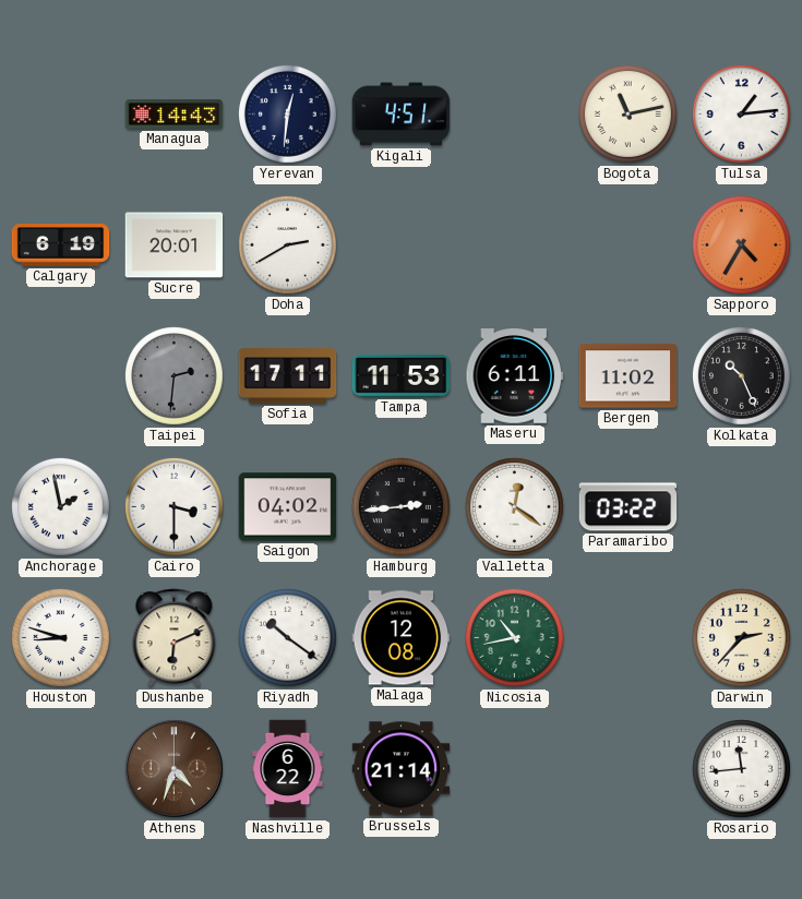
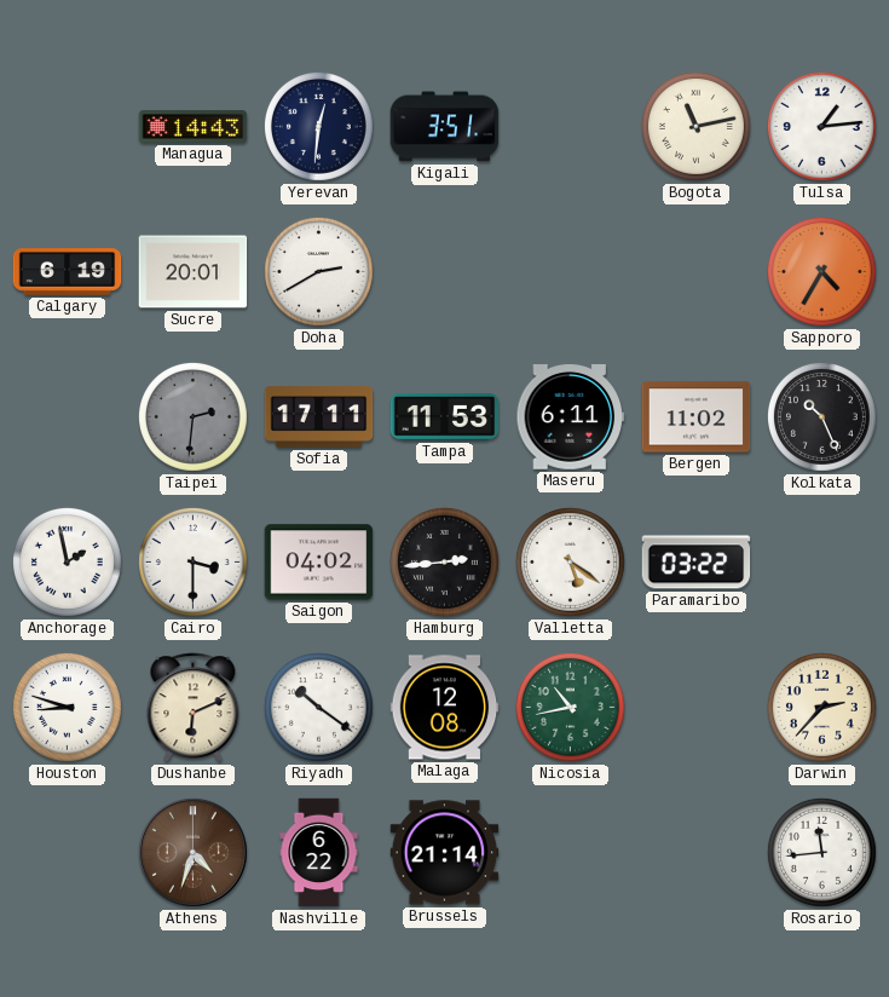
Kigali: 4:51 -> 3:51
Valletta: 12:21 -> 5:21
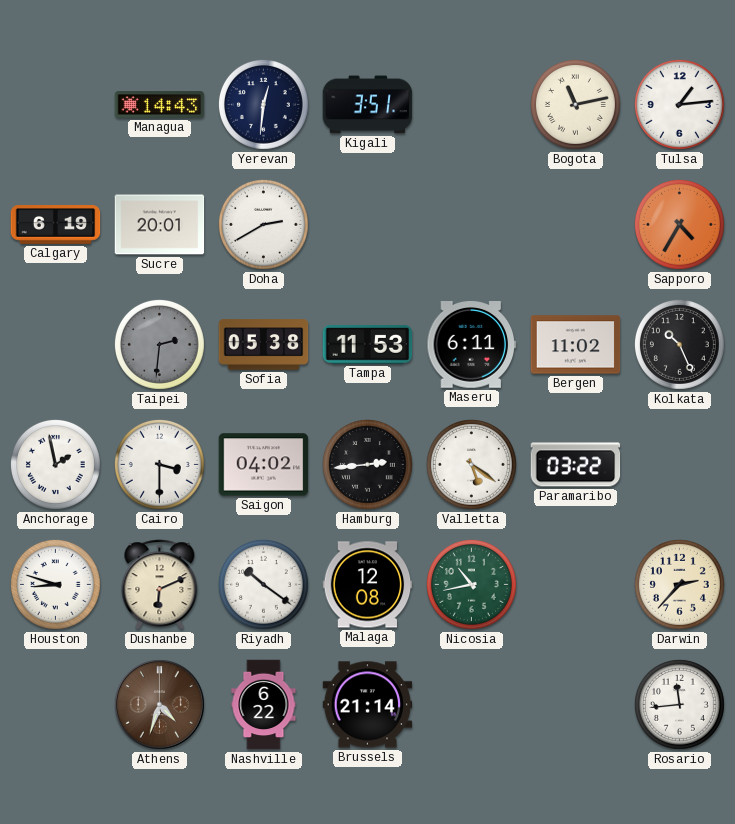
Sofia: 17:11 -> 05:38
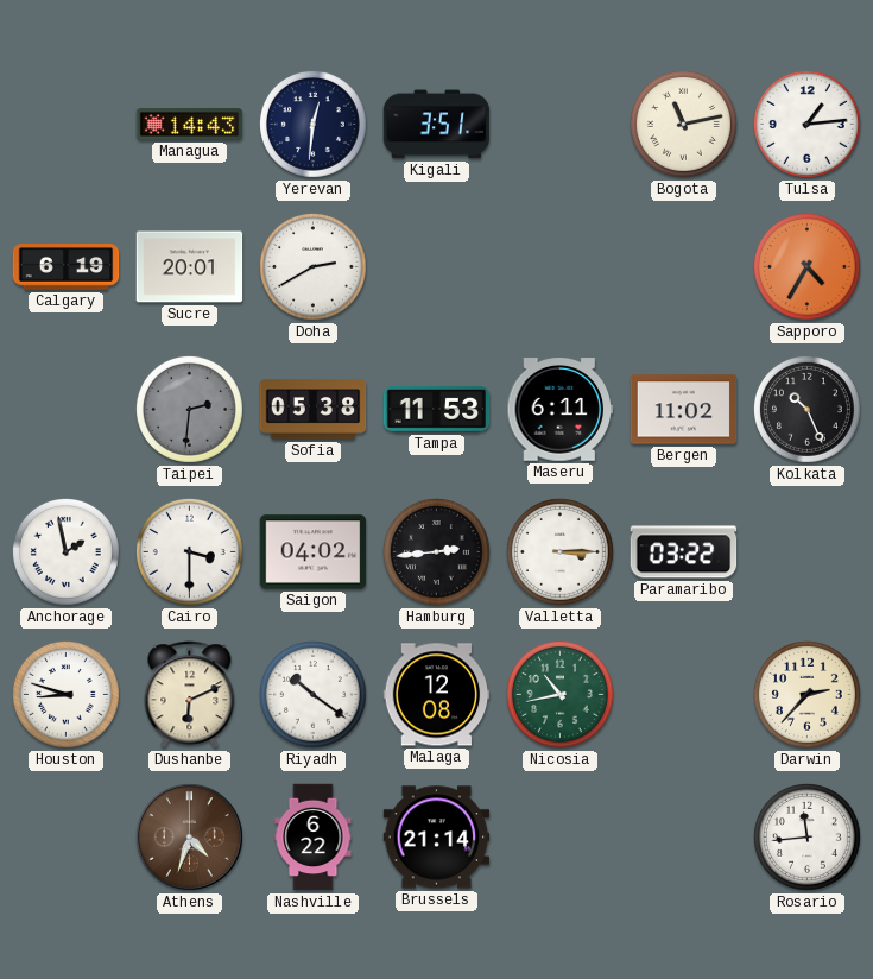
Valletta: 5:21 -> 3:15
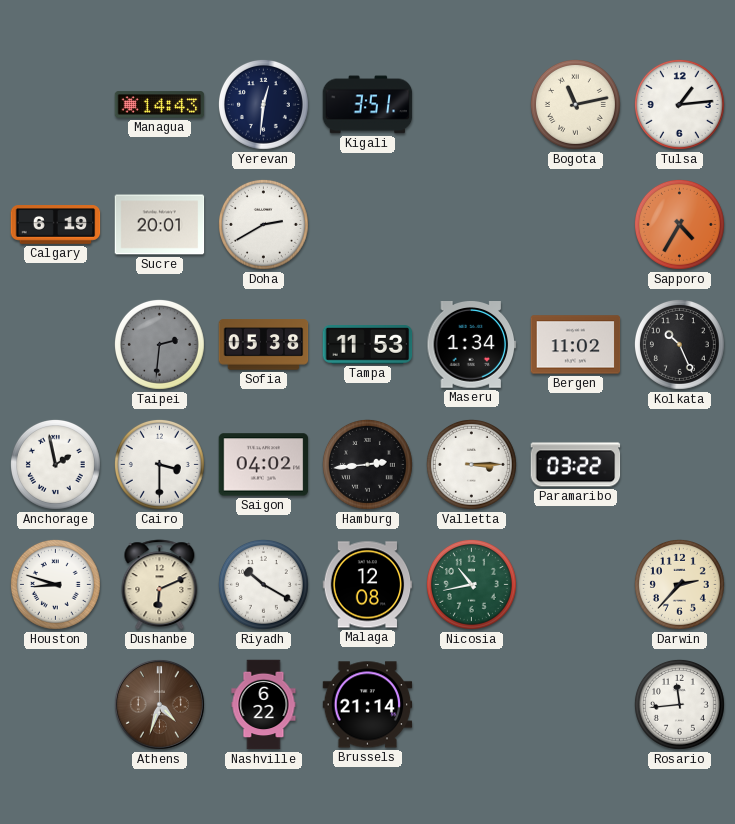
Maseru: 6:11 -> 1:34
Riyadh: 10:21 -> 10:20
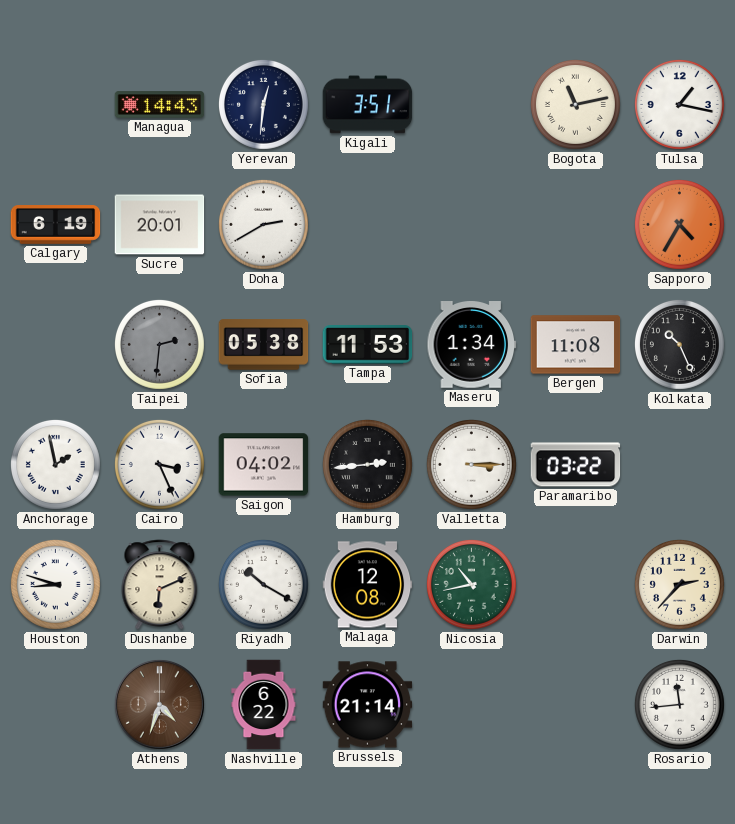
Tulsa: 1:14 -> 1:17
Bergen: 11:02 -> 11:08
Cairo: 3:30 -> 3:26
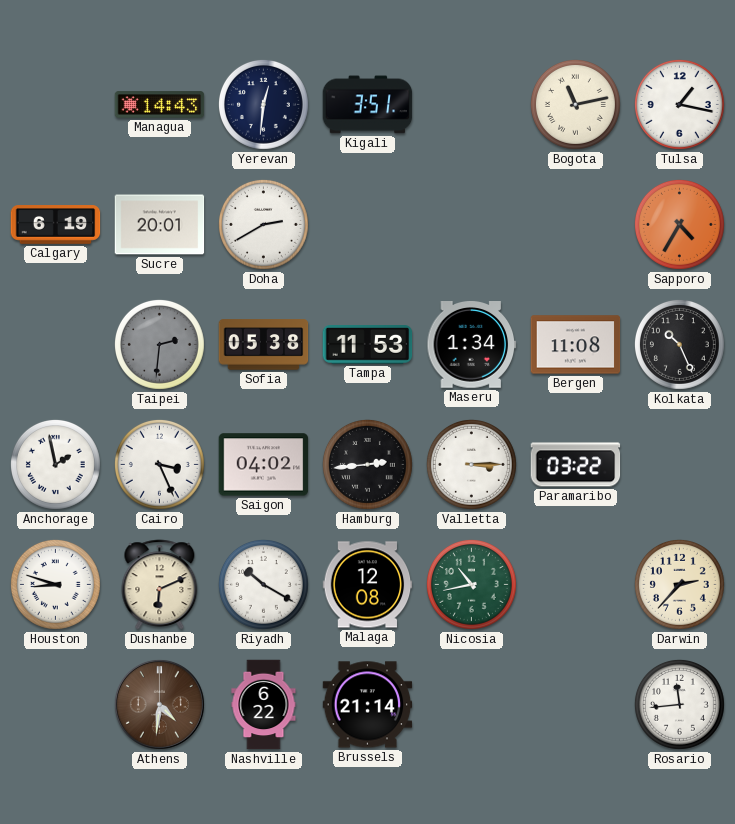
Athens: 4:33 -> 4:31
